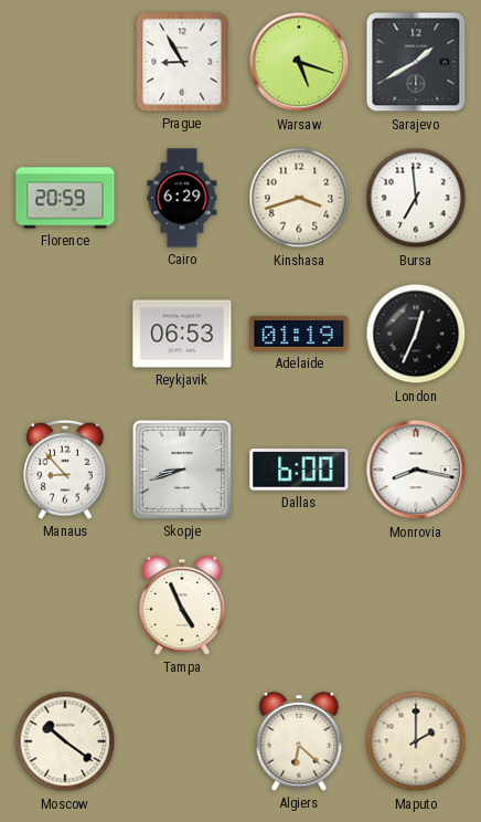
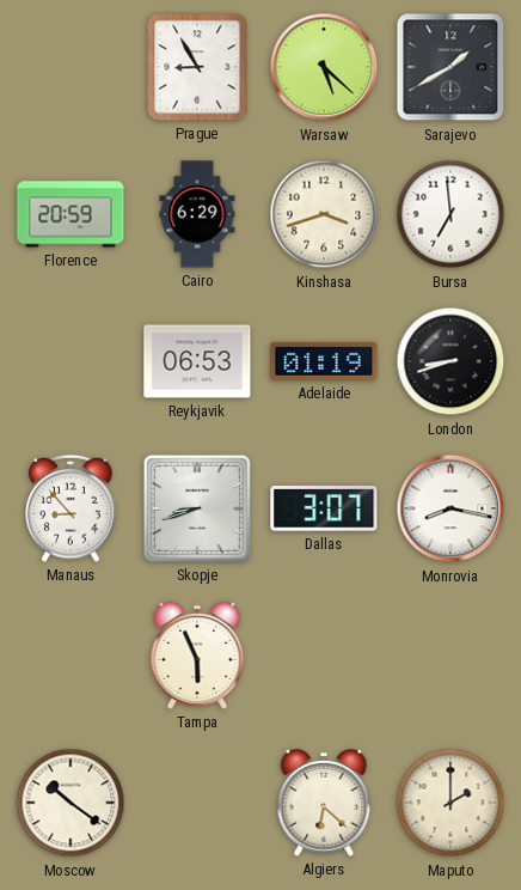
Warsaw: 5:18 -> 5:22
London: 12:34 -> 8:42
Dallas: 6:00 -> 3:07
Tampa: 4:56 -> 5:56
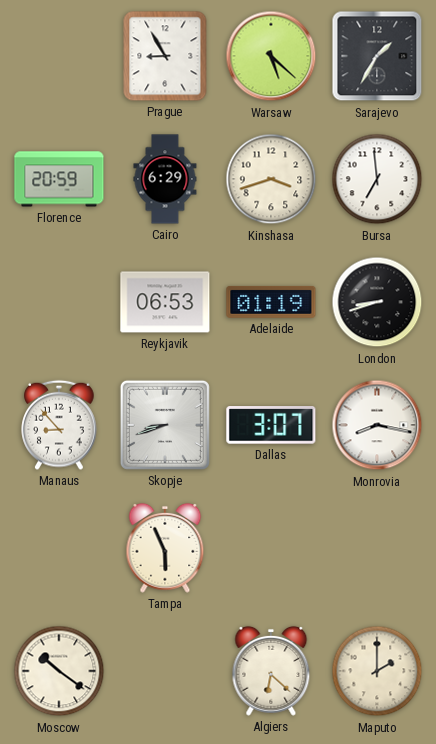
Sarajevo: 1:40 -> 1:35
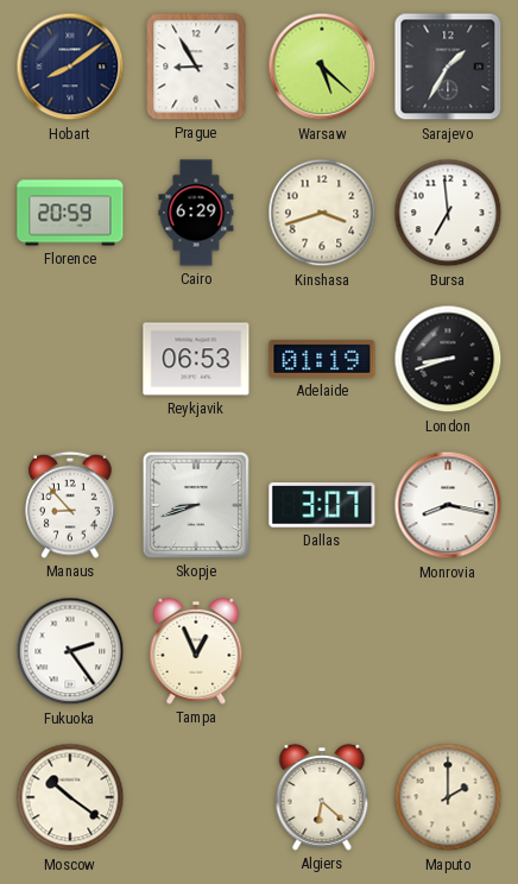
Hobart: none -> 8:09
Fukuoka: none -> 2:24
Tampa: 5:56 -> 12:56
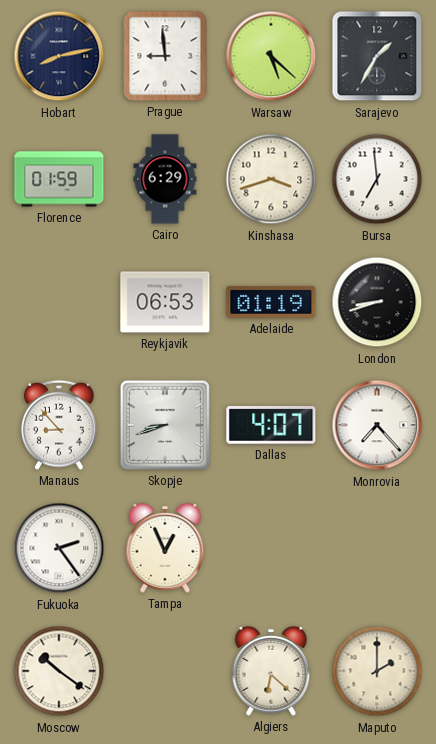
Hobart: 8:09 -> 8:13
Prague: 8:55 -> 8:59
Florence: 20:59 -> 01:59
Dallas: 3:07 -> 4:07
Monrovia: 8:17 -> 7:23
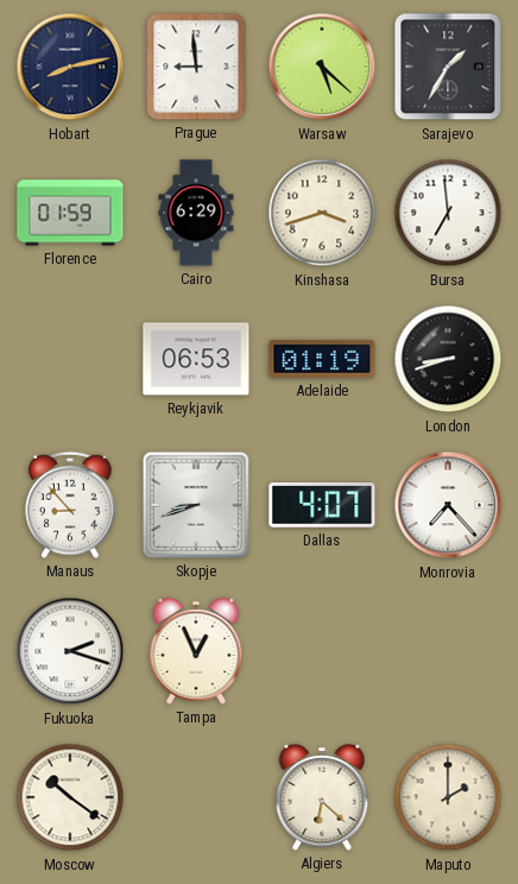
Fukuoka: 2:24 -> 2:18
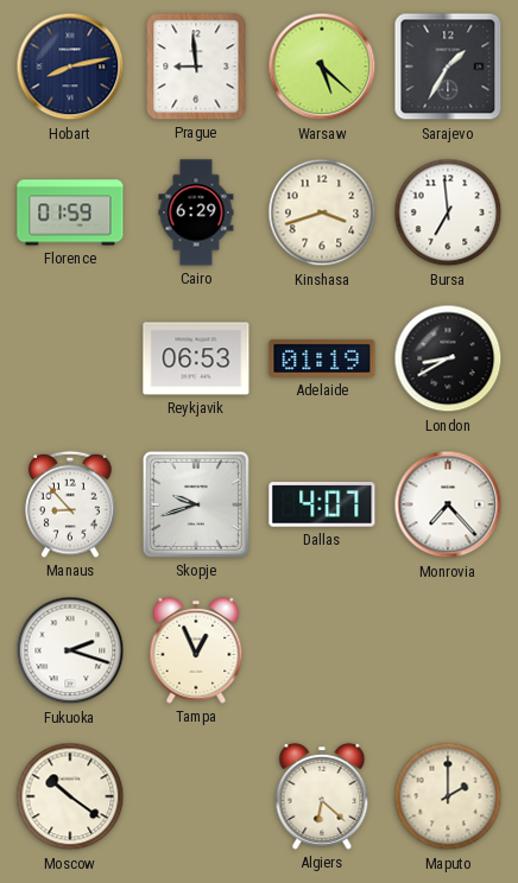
London: 8:42 -> 8:40
Skopje: 8:42 -> 9:42
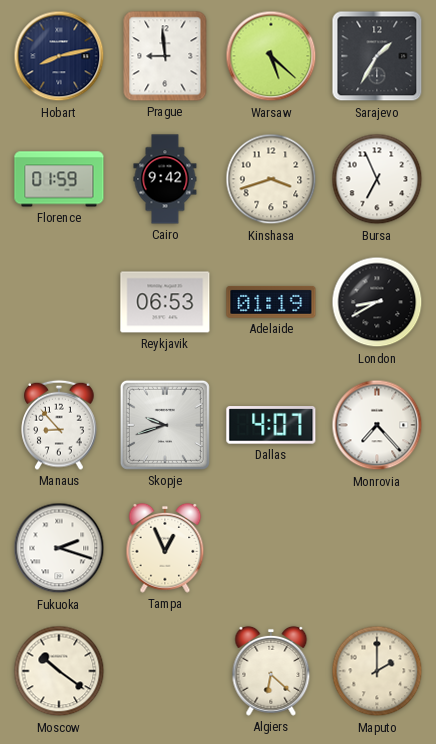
Cairo: 6:29 -> 9:42
Bursa: 6:59 -> 6:56
